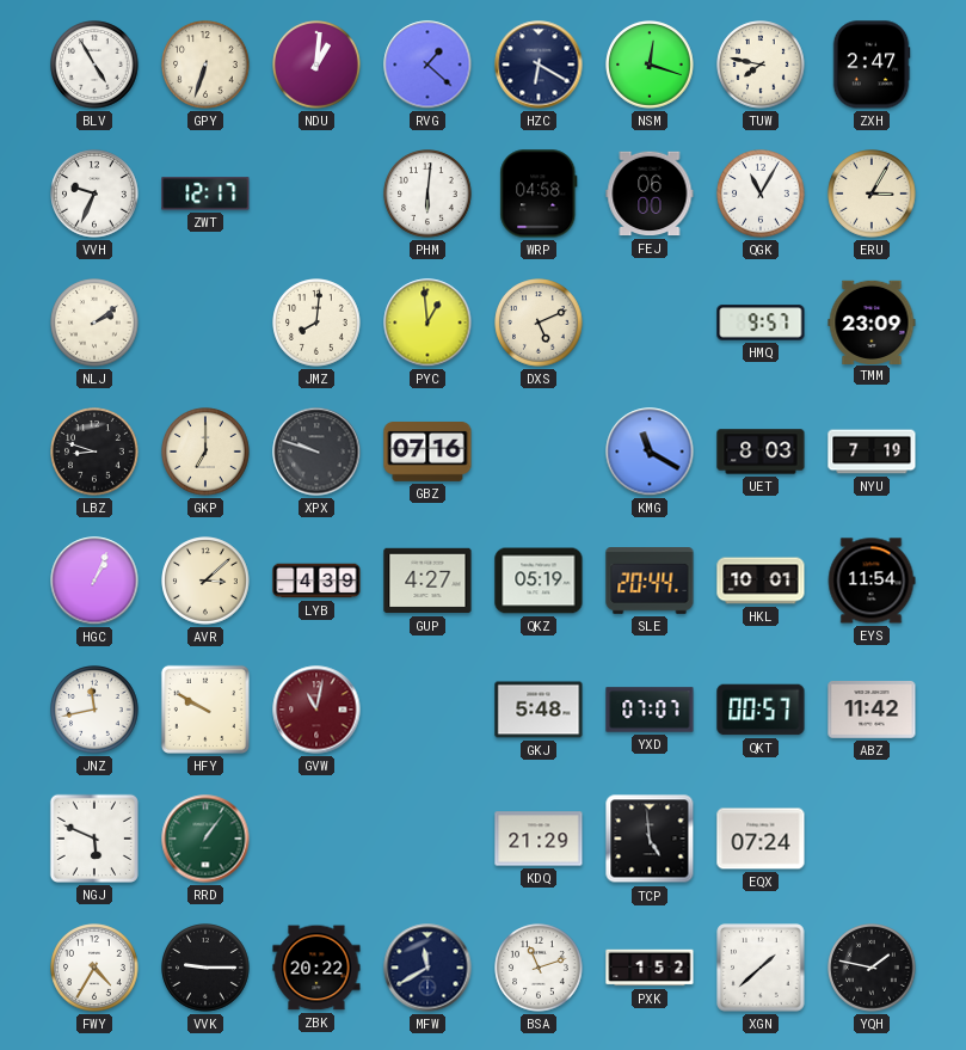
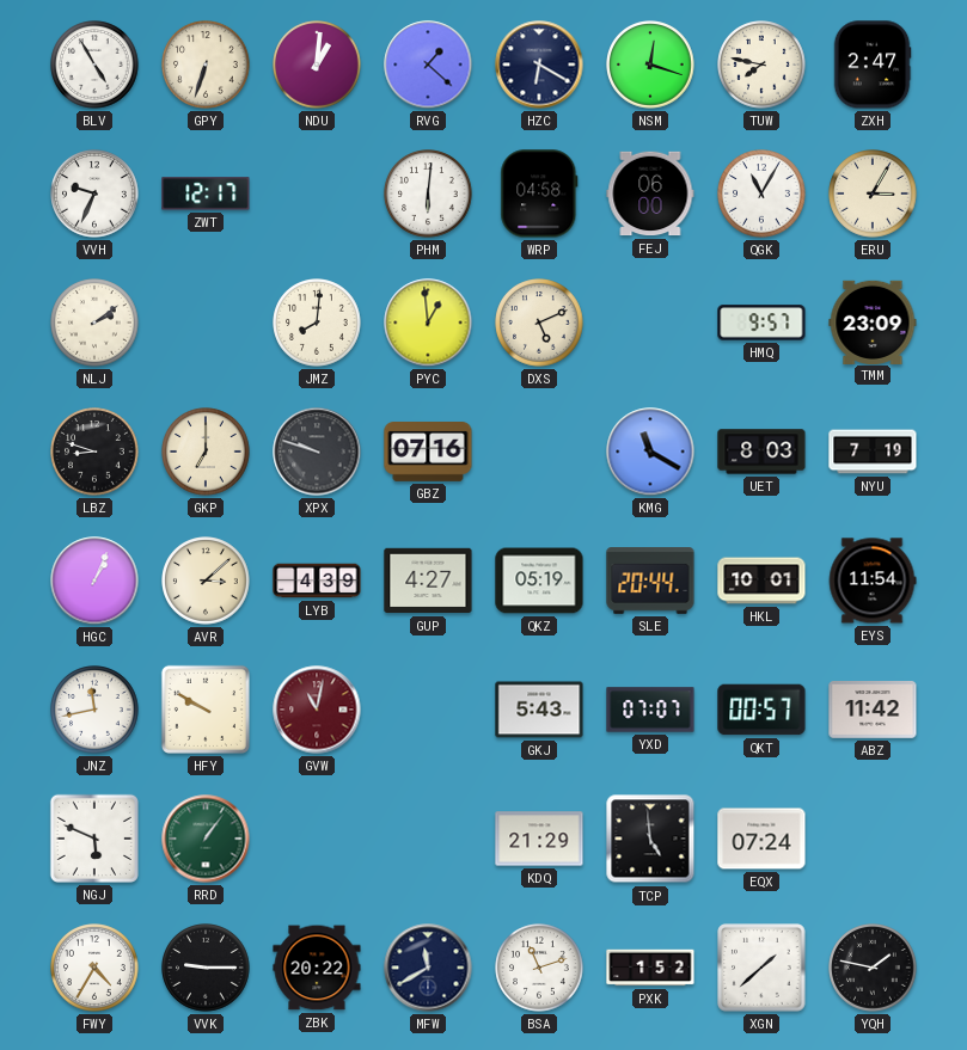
GKJ: 5:48 -> 5:43
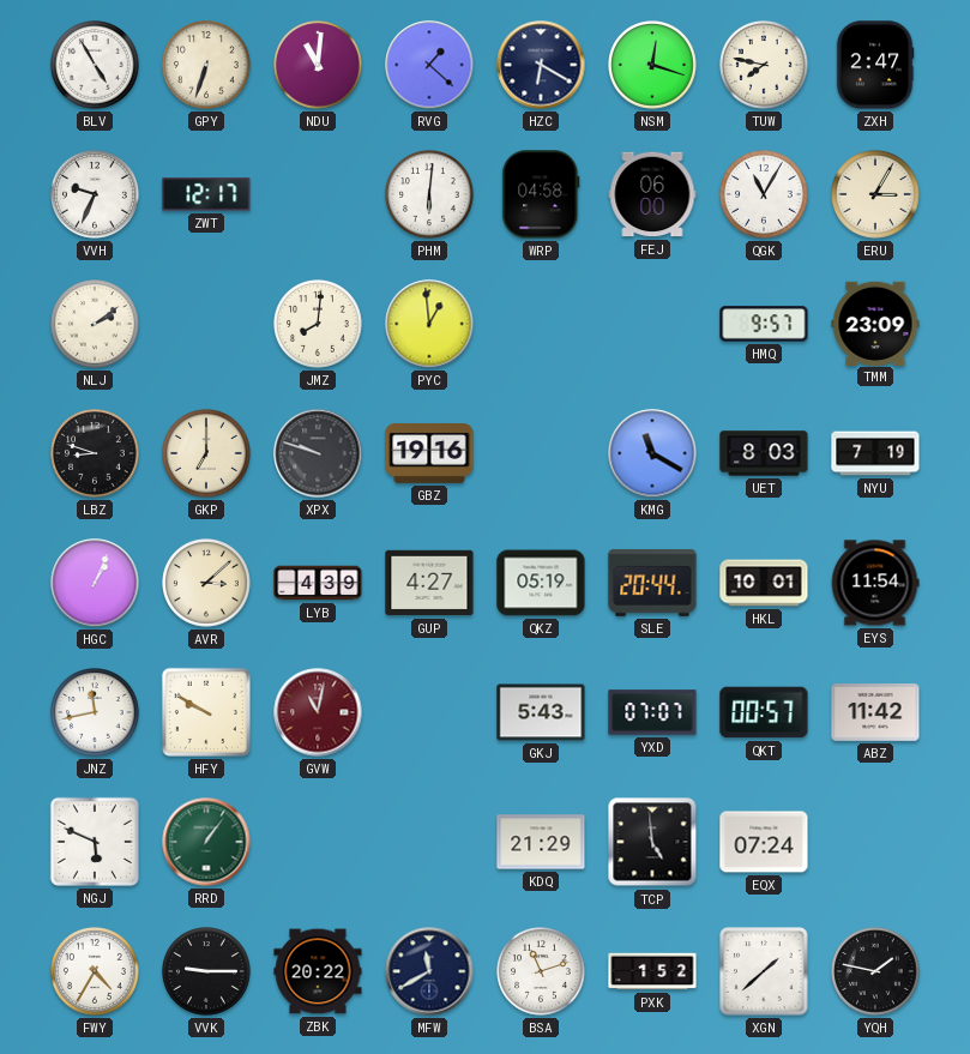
NDU: 1:01 -> 11:01
DXS: 5:11 -> none
GBZ: 07:16 -> 19:16
